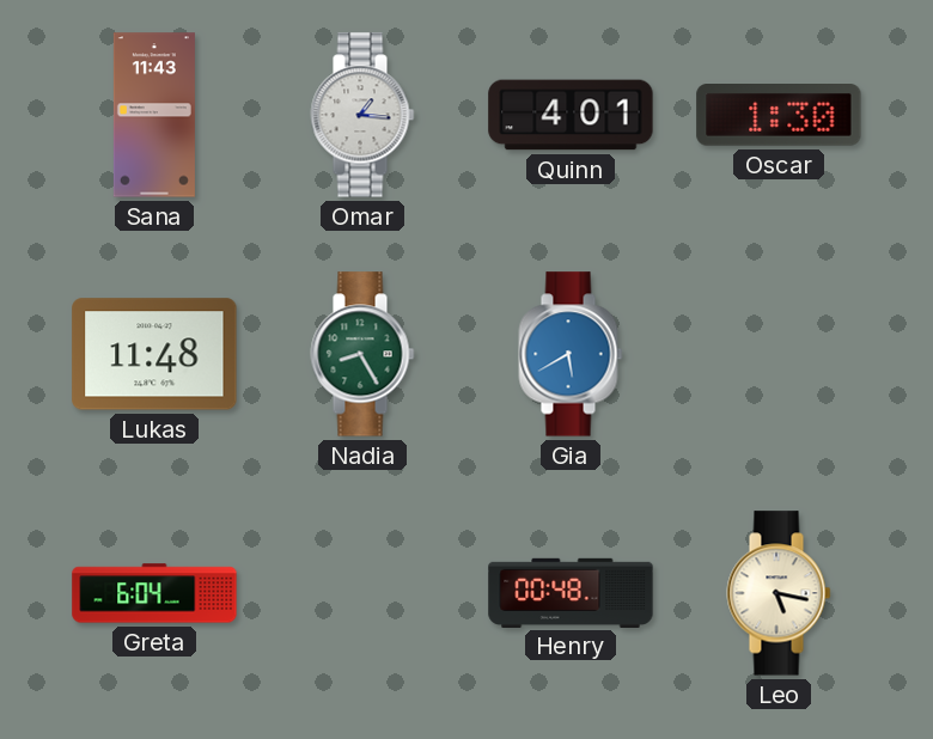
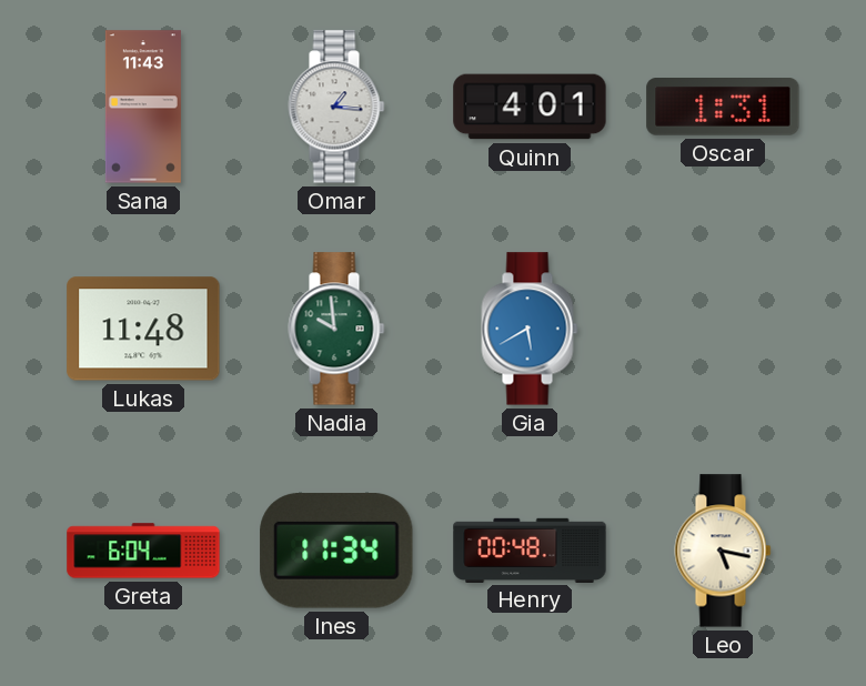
Oscar: 1:30 -> 1:31
Nadia: 8:25 -> 9:59
Ines: none -> 11:34
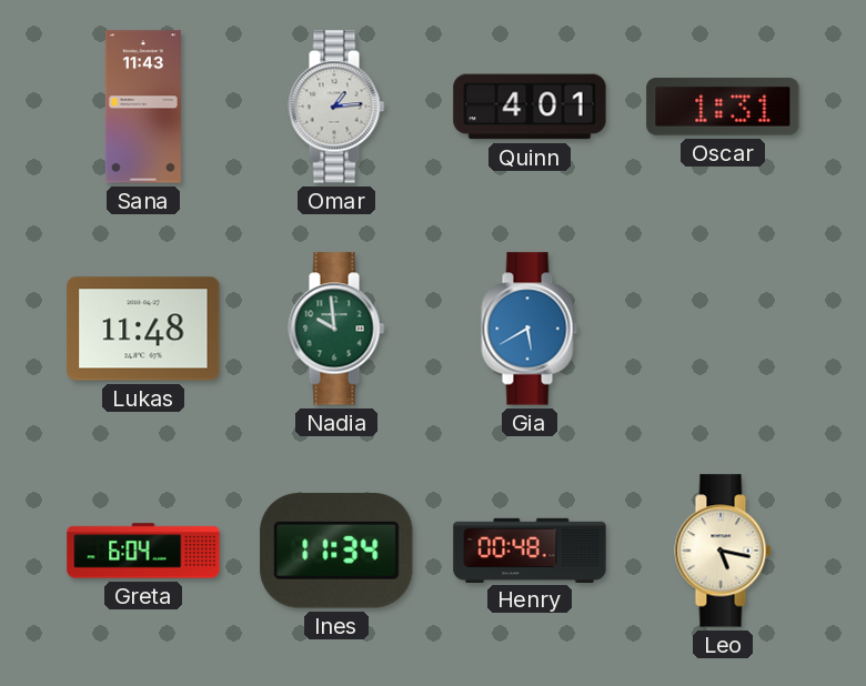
Omar: 1:16 -> 1:14
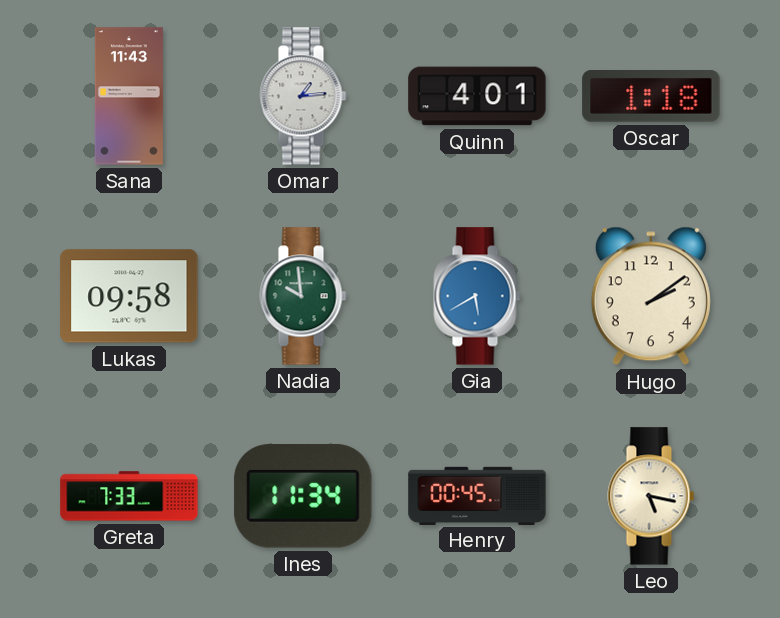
Oscar: 1:31 -> 1:18
Lukas: 11:48 -> 09:58
Hugo: none -> 2:09
Greta: 6:04 -> 7:33
Henry: 00:48 -> 00:45
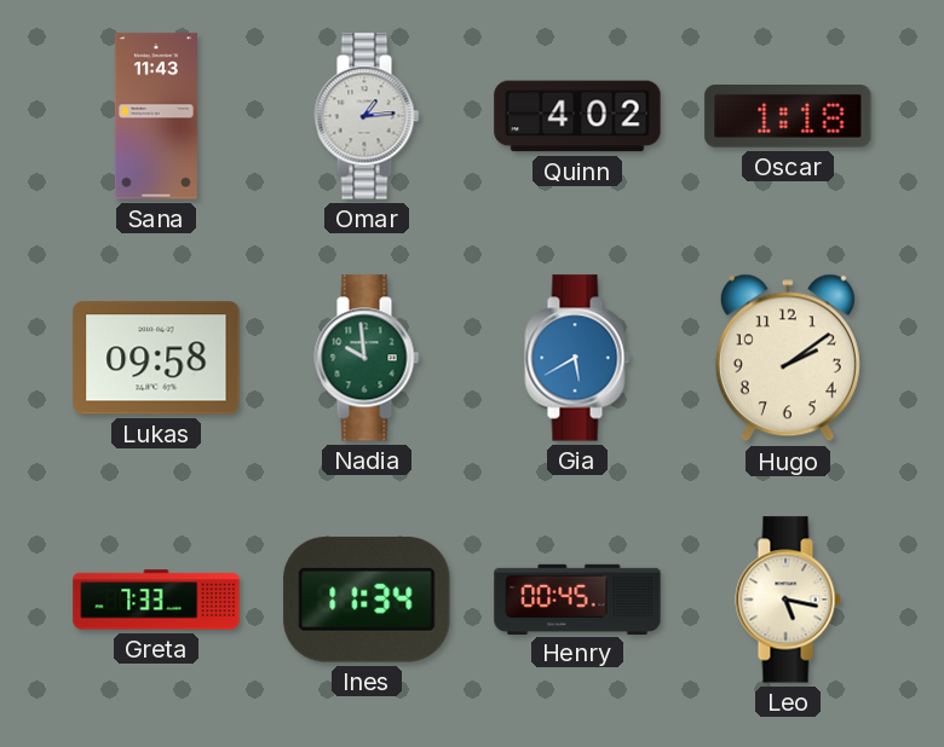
Quinn: 4:01 -> 4:02
